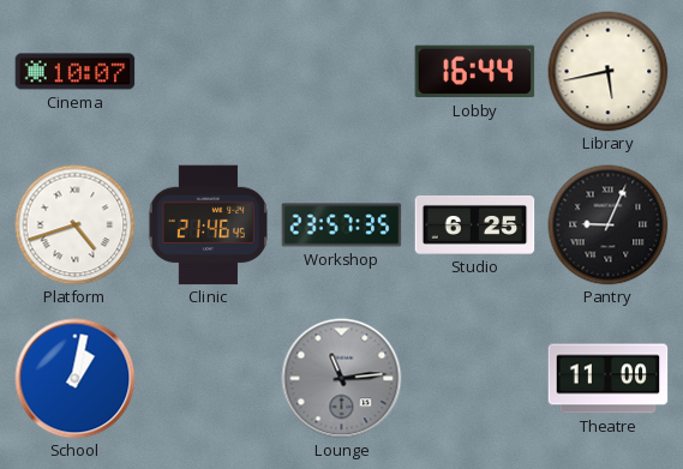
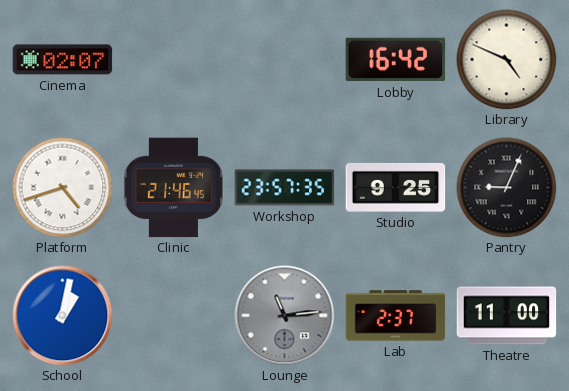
Cinema: 10:07 -> 02:07
Lobby: 16:44 -> 16:42
Library: 5:43 -> 4:49
Studio: 6:25 -> 9:25
Lab: none -> 2:37
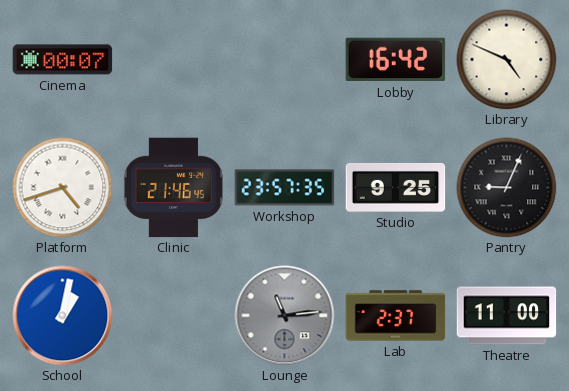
Cinema: 02:07 -> 00:07
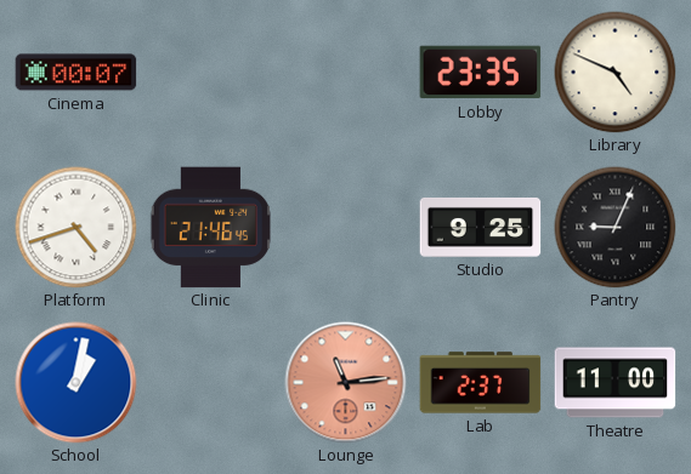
Lobby: 16:42 -> 23:35
Workshop: 23:57 -> none
Lounge dial: grey -> salmon
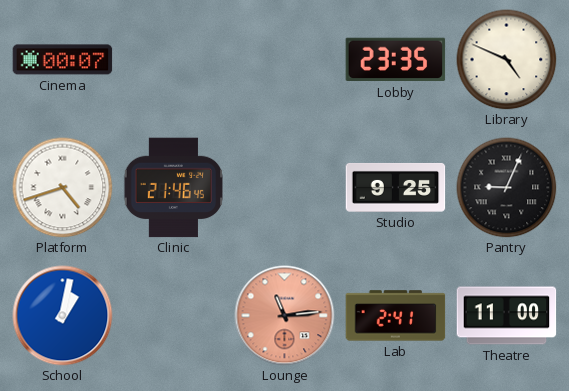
Lab: 2:37 -> 2:41
